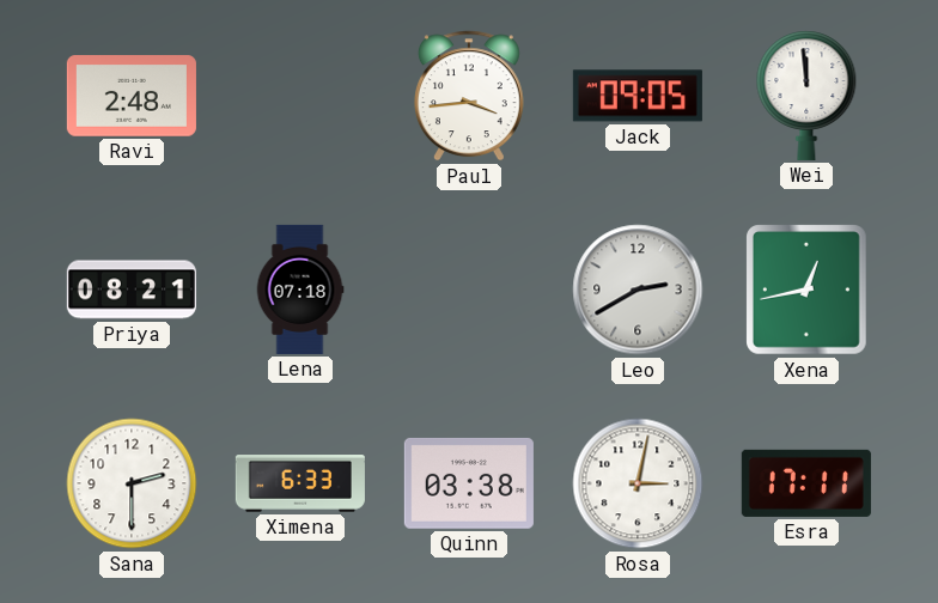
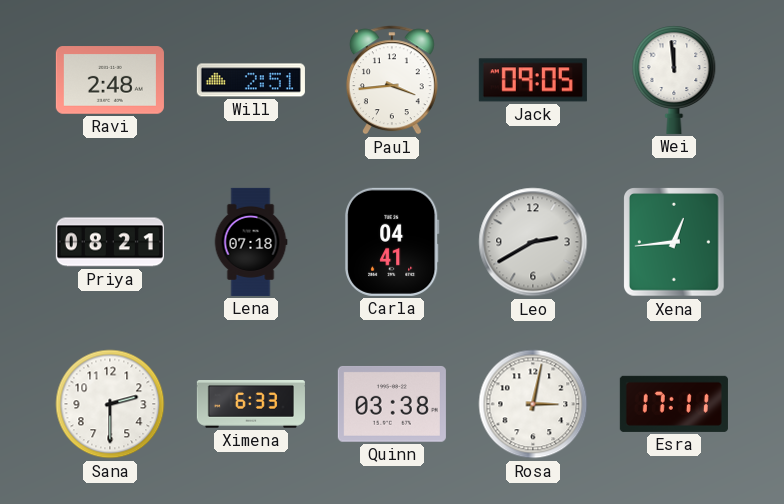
Will: none -> 2:51
Carla: none -> 04:41
Xena: 12:43 -> 12:44
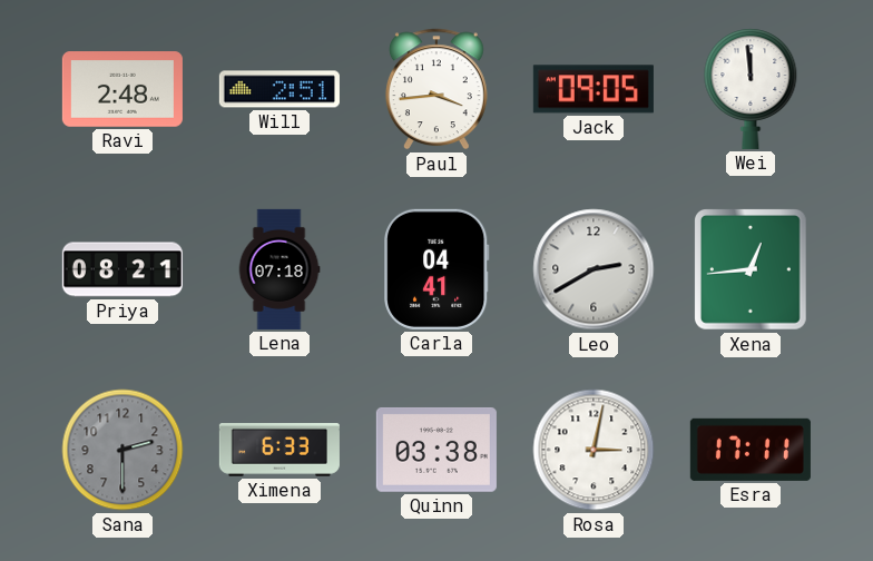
Sana dial: white -> grey
